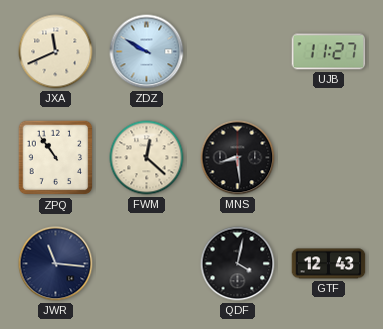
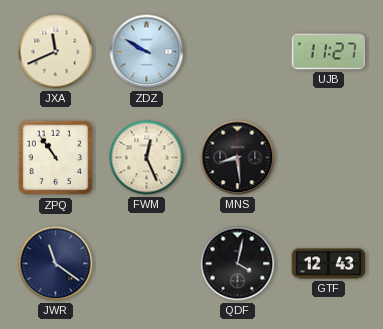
FWM: 12:22 -> 12:26
JWR: 11:16 -> 11:21
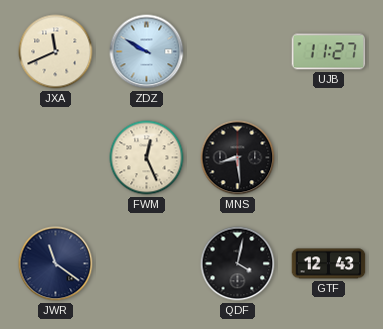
ZPQ: 10:54 -> none
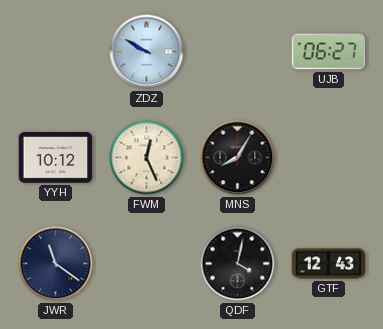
JXA: 11:41 -> none
UJB: 11:27 -> 06:27
YYH: none -> 10:12
MNS: 8:29 -> 8:05
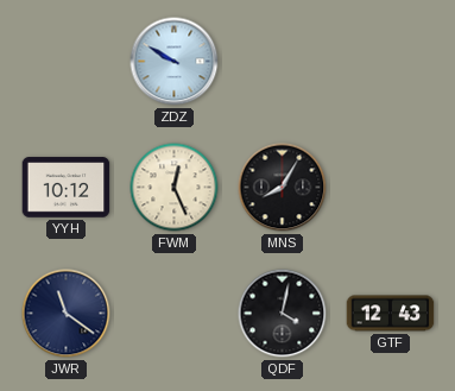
UJB: 06:27 -> none
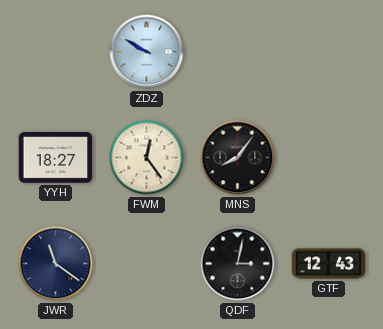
YYH: 10:12 -> 18:27
FWM: 12:26 -> 12:24
MNS: 8:05 -> 8:06
QDF: 4:02 -> 3:02
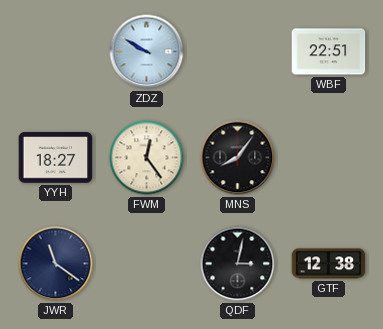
WBF: none -> 22:51
GTF: 12:43 -> 12:38
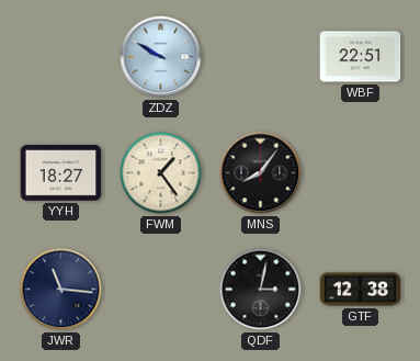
FWM: 12:24 -> 1:24
JWR: 11:21 -> 11:16
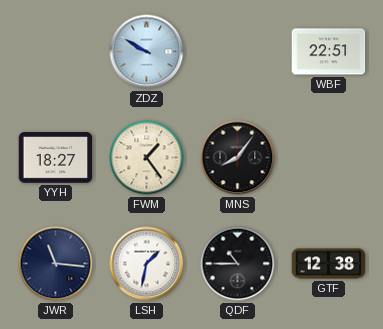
LSH: none -> 1:32
QDF: 3:02 -> 10:45
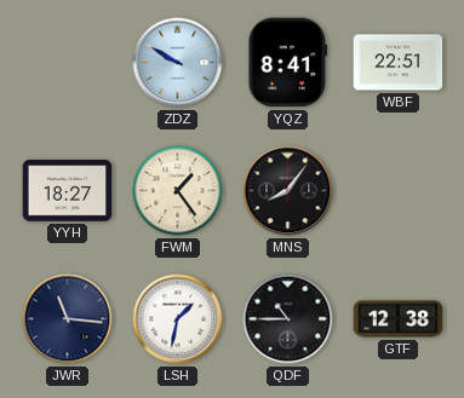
YQZ: none -> 8:41
